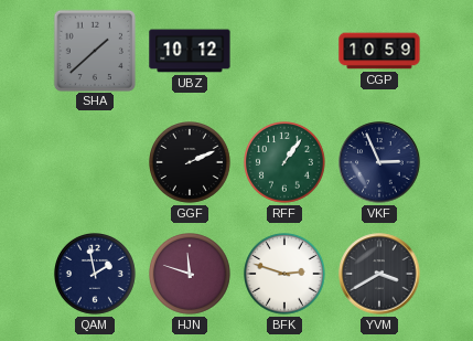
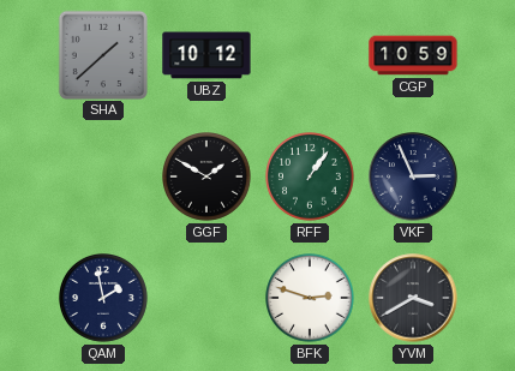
GGF: 2:11 -> 1:50
HJN: 11:48 -> none
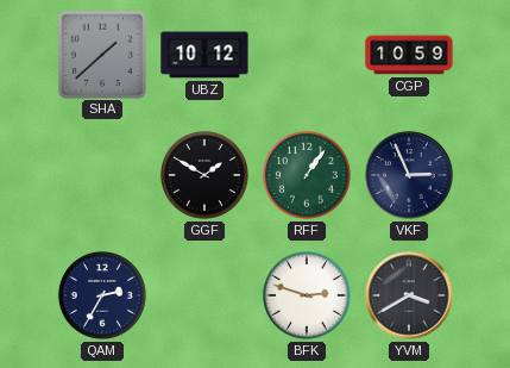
QAM: 1:58 -> 2:35
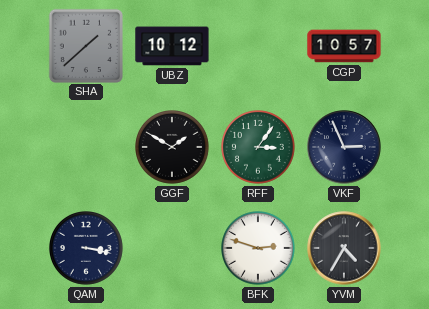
CGP: 10:59 -> 10:57
RFF: 1:06 -> 3:06
QAM: 2:35 -> 3:17
YVM: 3:40 -> 4:35
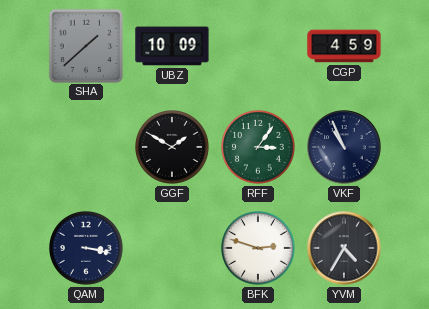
UBZ: 10:12 -> 10:09
CGP: 10:57 -> 4:59
VKF: 2:56 -> 10:56
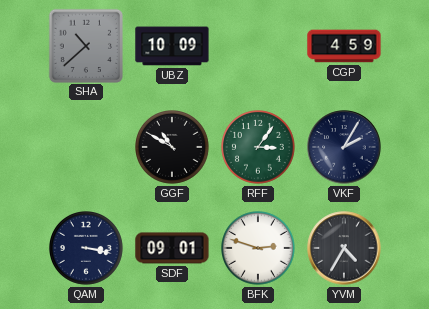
SHA: 1:38 -> 10:38
GGF: 1:50 -> 10:50
VKF: 10:56 -> 2:05
SDF: none -> 09:01
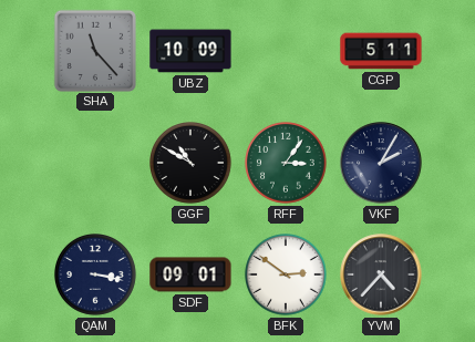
SHA: 10:38 -> 11:23
CGP: 4:59 -> 5:11
BFK: 2:48 -> 2:51
YVM: 4:35 -> 4:37
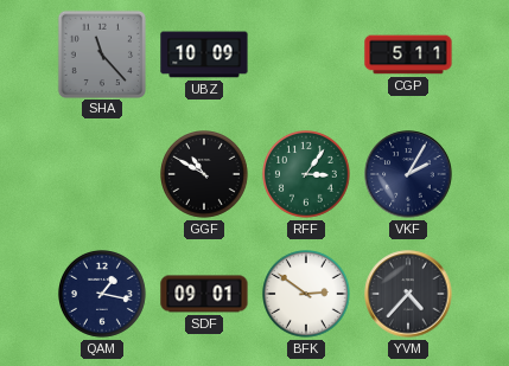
QAM: 3:17 -> 1:17
